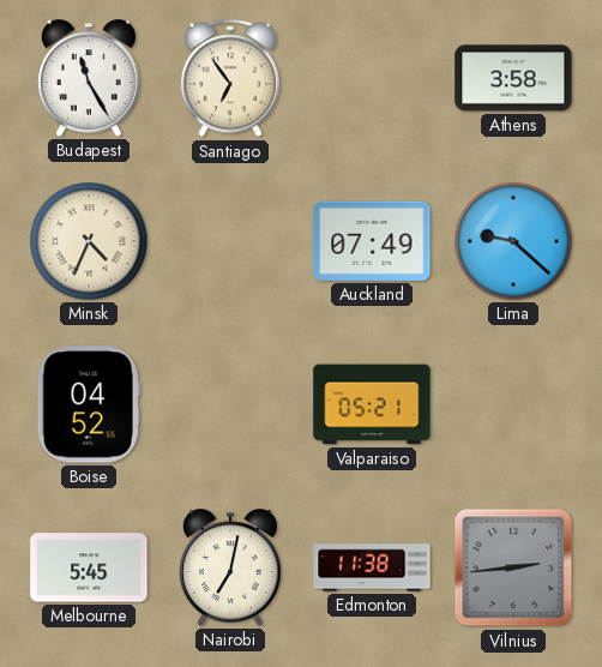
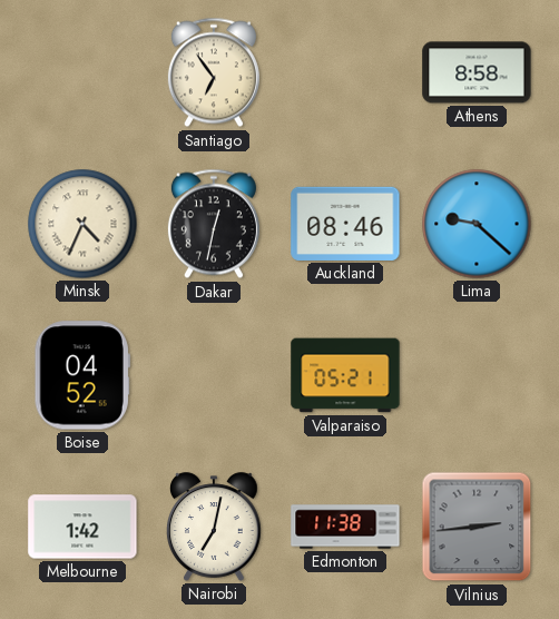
Budapest: 11:25 -> none
Athens: 3:58 -> 8:58
Dakar: none -> 12:32
Auckland: 07:49 -> 08:46
Melbourne: 5:45 -> 1:42
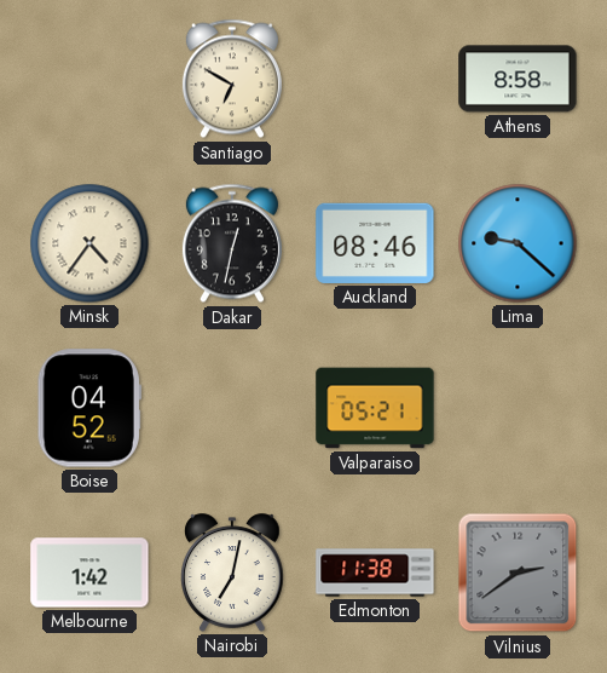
Santiago: 6:54 -> 6:50
Minsk: 4:34 -> 4:36
Vilnius: 2:44 -> 2:39
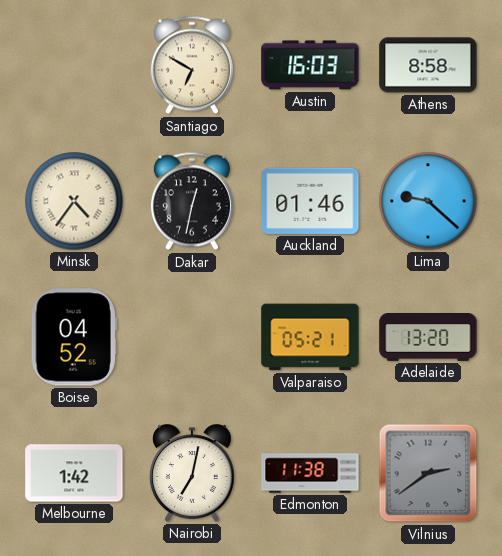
Austin: none -> 16:03
Auckland: 08:46 -> 01:46
Adelaide: none -> 13:20
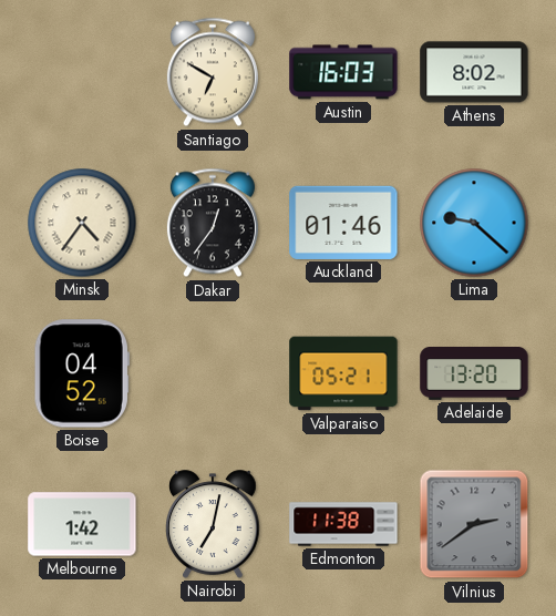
Athens: 8:58 -> 8:02
Dakar: 12:32 -> 12:36
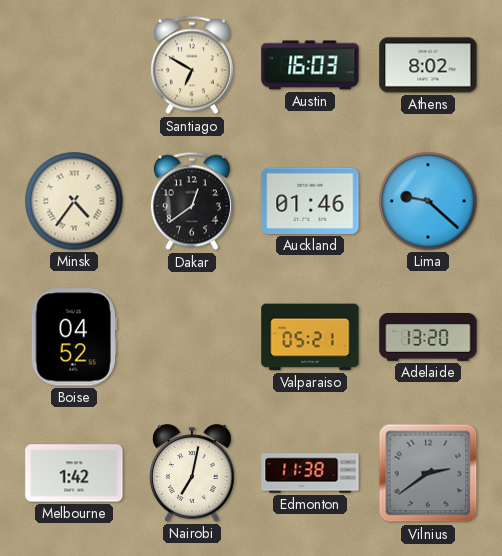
Dakar: 12:36 -> 12:39
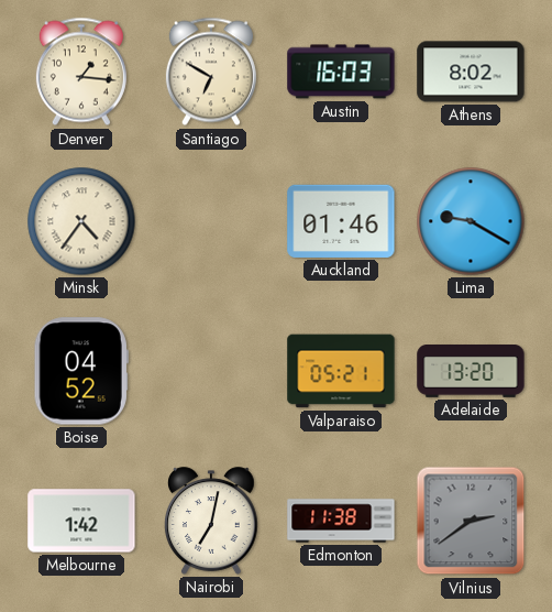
Denver: none -> 1:16
Dakar: 12:39 -> none
Lima: 9:22 -> 9:20
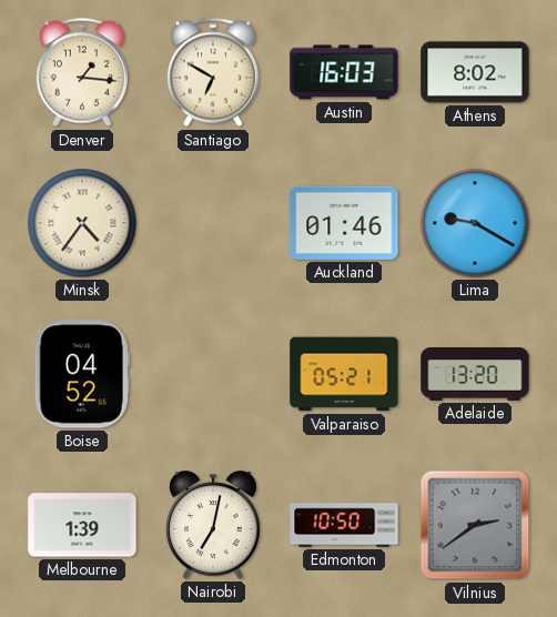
Melbourne: 1:42 -> 1:39
Edmonton: 11:38 -> 10:50
